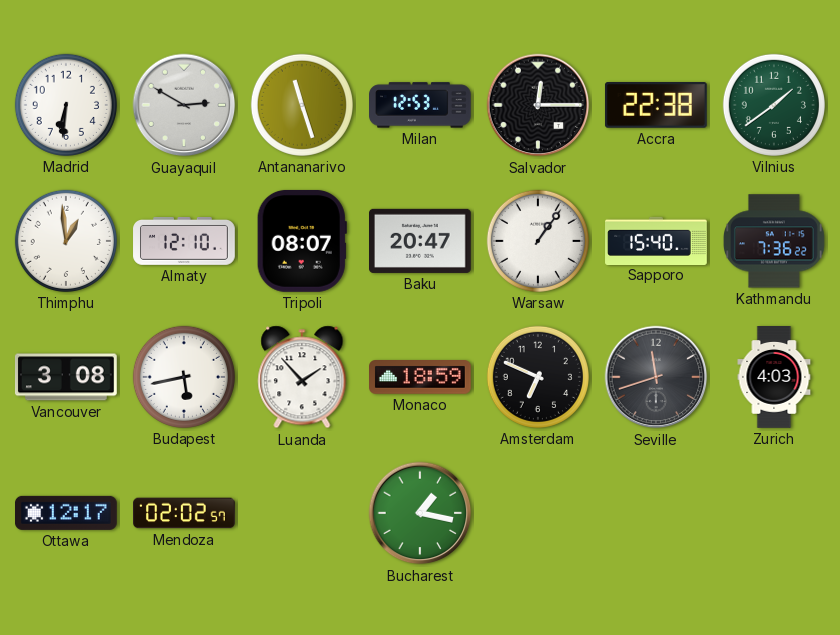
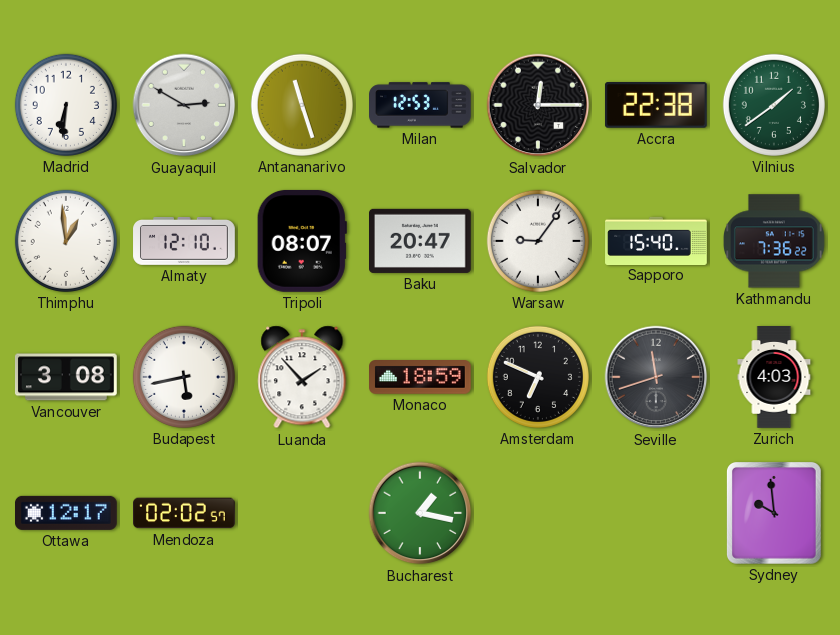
Warsaw: 1:06 -> 9:06
Sydney: none -> 9:59
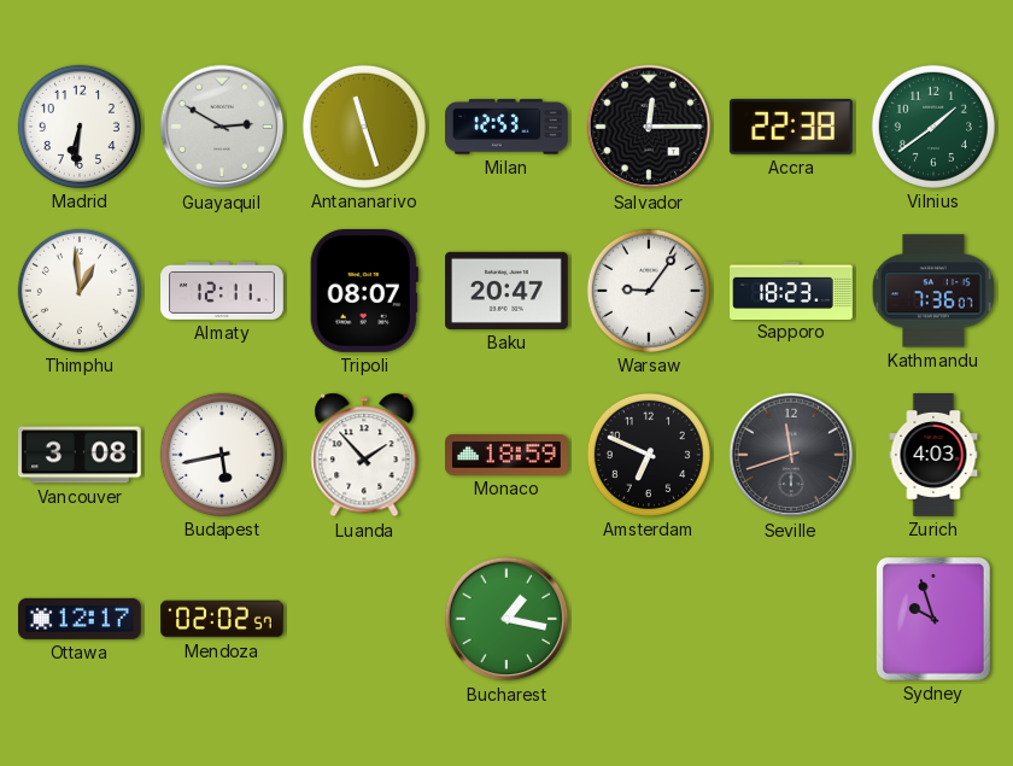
Almaty: 12:10 -> 12:11
Sapporo: 15:40 -> 18:23
Kathmandu: 7:36:22 -> 7:36:07
Sydney: 9:59 -> 9:57
